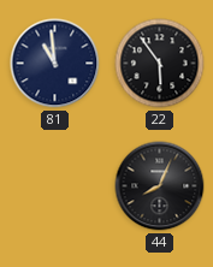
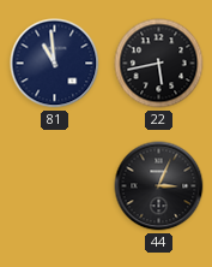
22: 5:54 -> 5:43
44: 8:04 -> 3:04
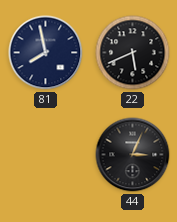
81: 10:59 -> 7:58
22: 5:43 -> 5:41
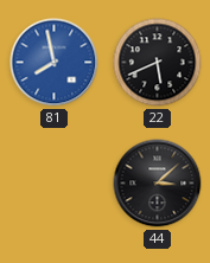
81 dial: navy -> blue
44: 3:04 -> 3:08
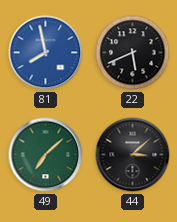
49: none -> 7:08
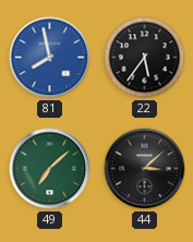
22: 5:41 -> 5:36
